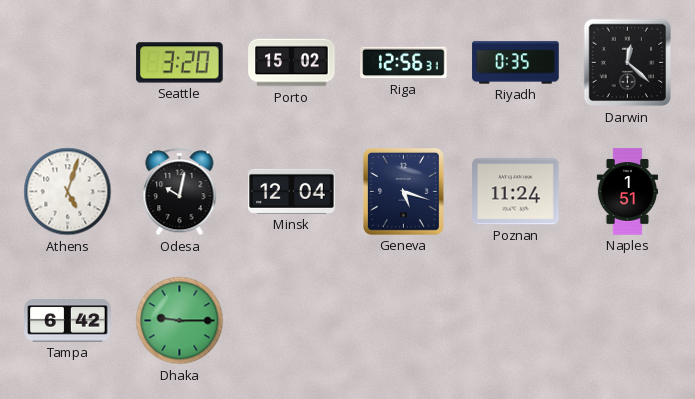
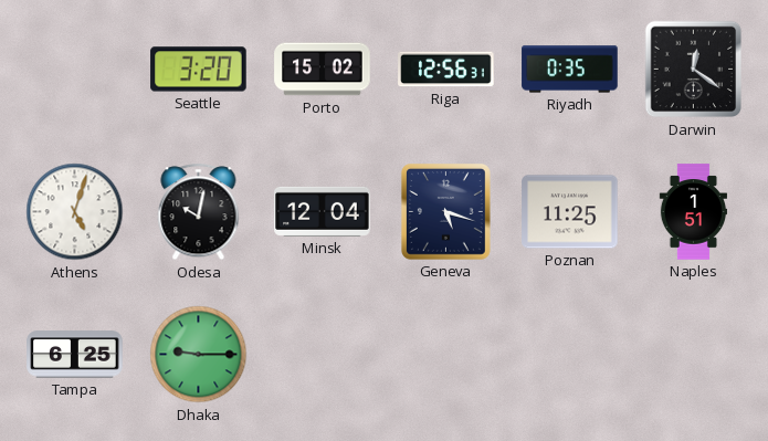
Darwin: 12:22 -> 12:21
Poznan: 11:24 -> 11:25
Tampa: 6:42 -> 6:25
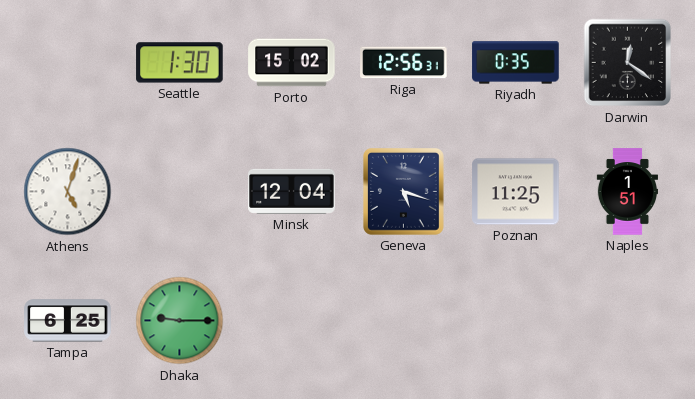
Seattle: 3:20 -> 1:30
Odesa: 10:02 -> none
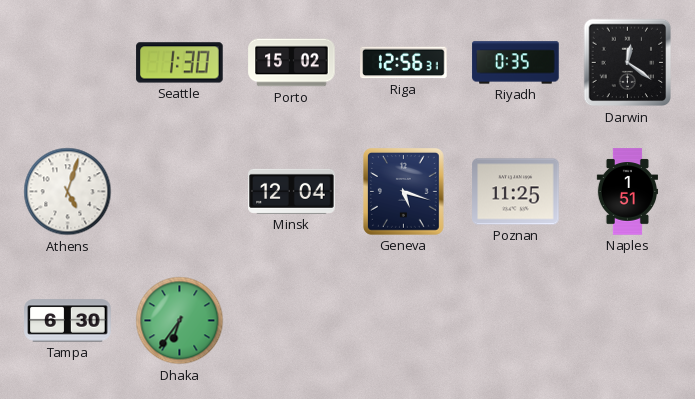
Tampa: 6:25 -> 6:30
Dhaka: 9:15 -> 6:36
